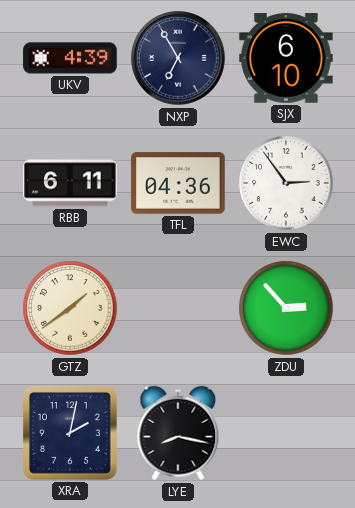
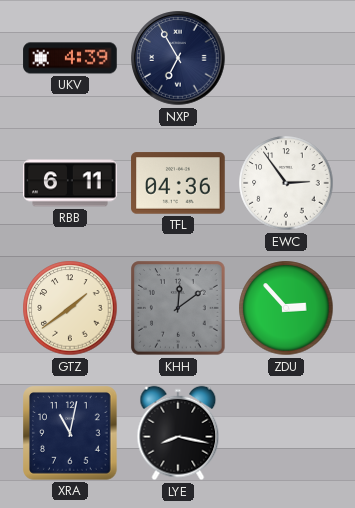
SJX: 6:10 -> none
KHH: none -> 12:09
XRA: 2:02 -> 11:02
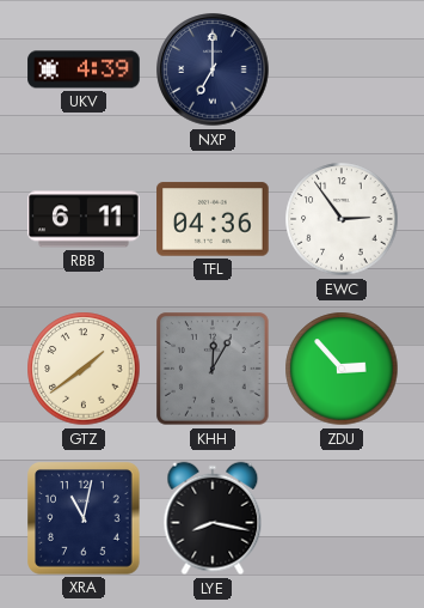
NXP: 6:55 -> 7:00
KHH: 12:09 -> 12:05
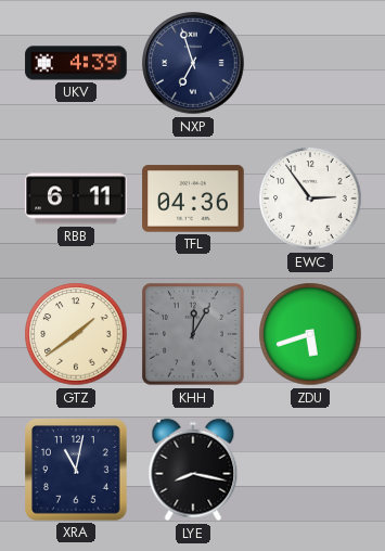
NXP: 7:00 -> 6:57
ZDU: 2:53 -> 5:42
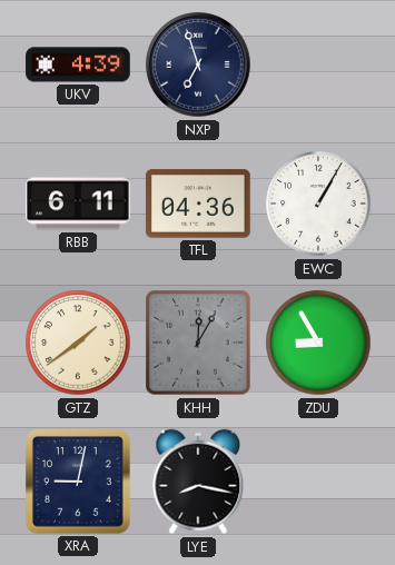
EWC: 2:54 -> 1:05
ZDU: 5:42 -> 8:55
XRA: 11:02 -> 9:02
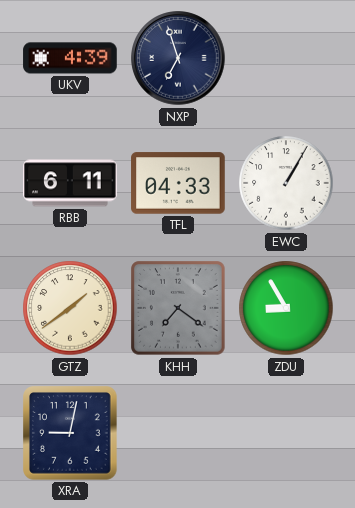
TFL: 04:36 -> 04:33
KHH: 12:05 -> 7:21
LYE: 8:17 -> none
